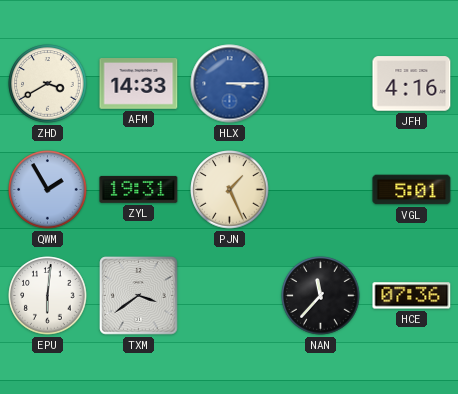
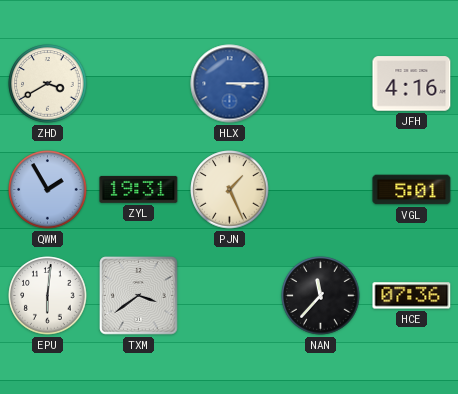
AFM: 14:33 -> none
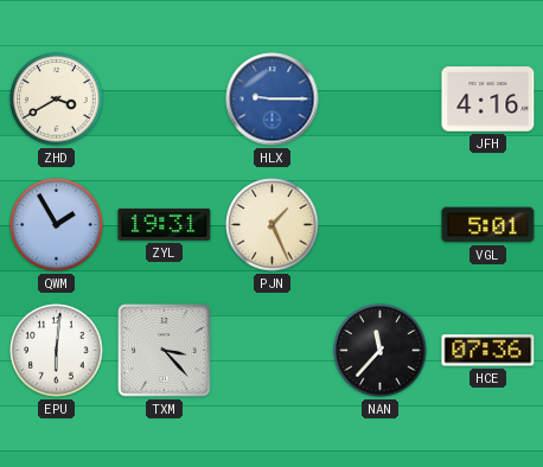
HLX: 3:15 -> 9:15
TXM: 3:39 -> 3:23
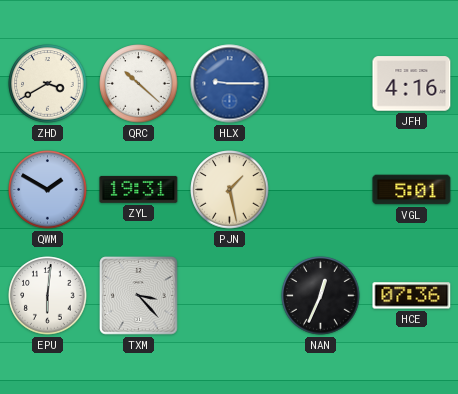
QRC: none -> 10:22
QWM: 1:55 -> 1:50
PJN: 1:26 -> 1:28
NAN: 11:37 -> 12:34
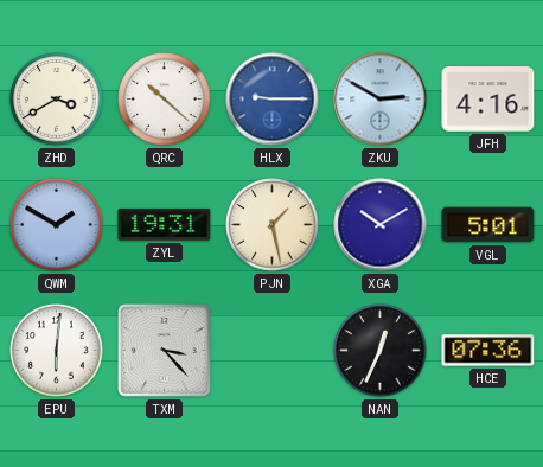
ZKU: none -> 2:50
XGA: none -> 10:10
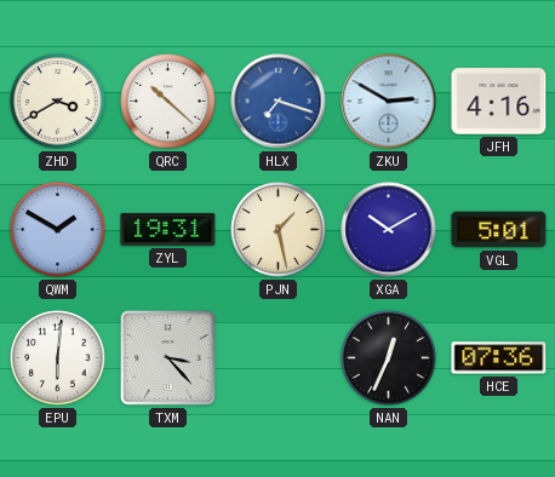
HLX: 9:15 -> 7:18
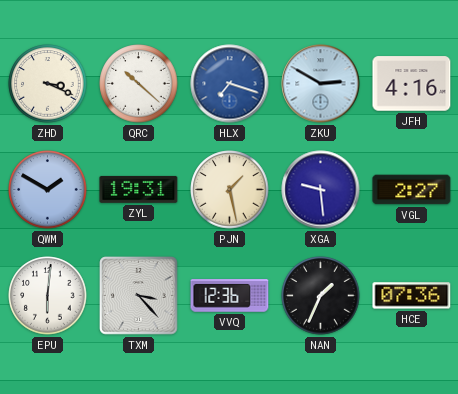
ZHD: 3:40 -> 3:19
XGA: 10:10 -> 9:29
VGL: 5:01 -> 2:27
VVQ: none -> 12:36
NAN: 12:34 -> 1:34
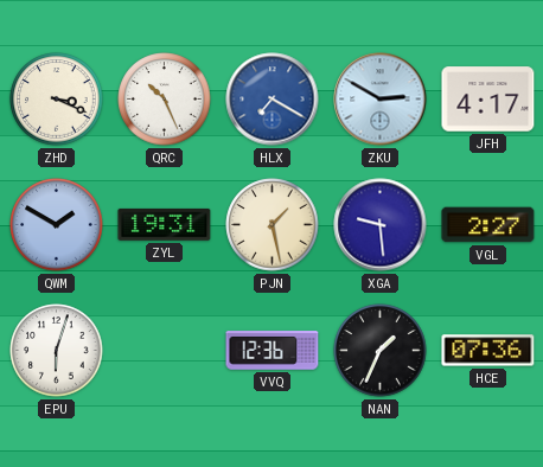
QRC: 10:22 -> 10:26
HLX: 7:18 -> 7:20
JFH: 4:16 -> 4:17
EPU: 6:01 -> 6:03
TXM: 3:23 -> none
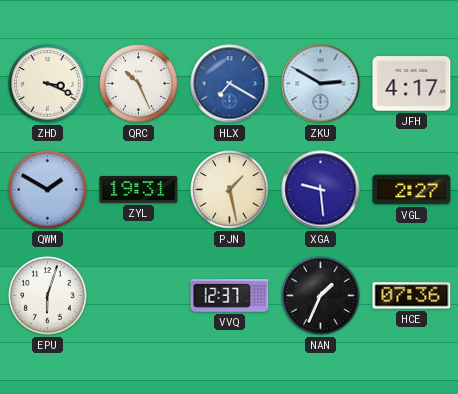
VVQ: 12:36 -> 12:37
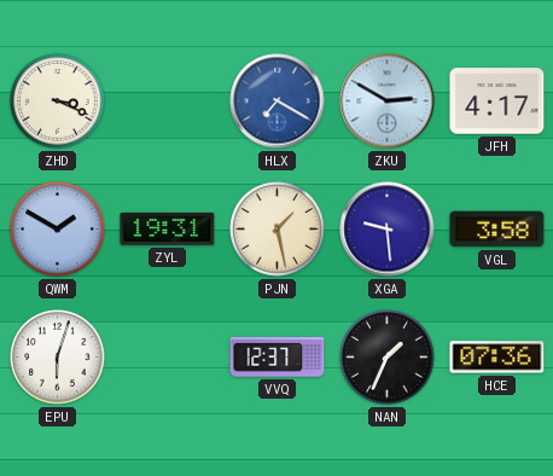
QRC: 10:26 -> none
VGL: 2:27 -> 3:58
